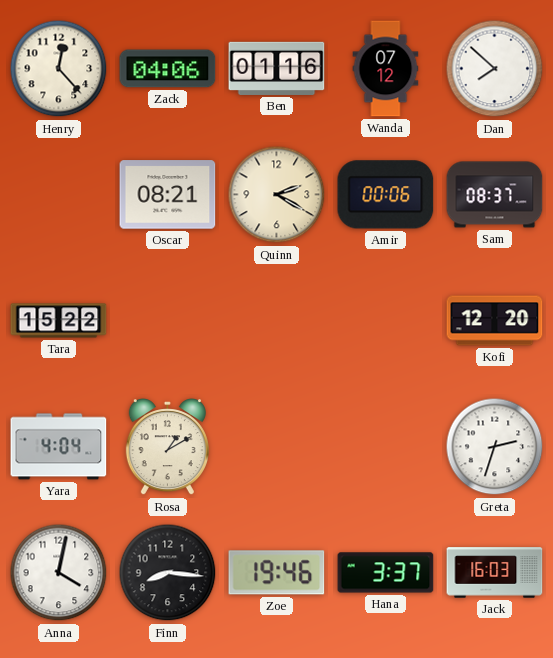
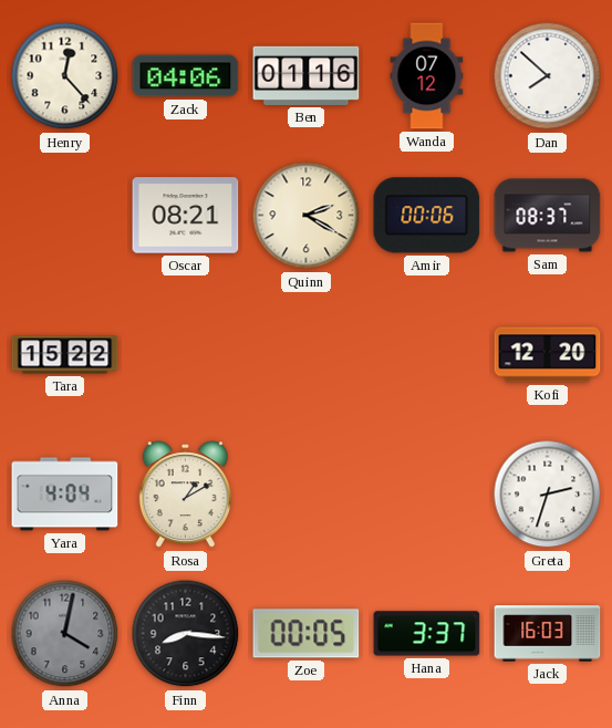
Anna dial: white -> grey
Zoe: 19:46 -> 00:05
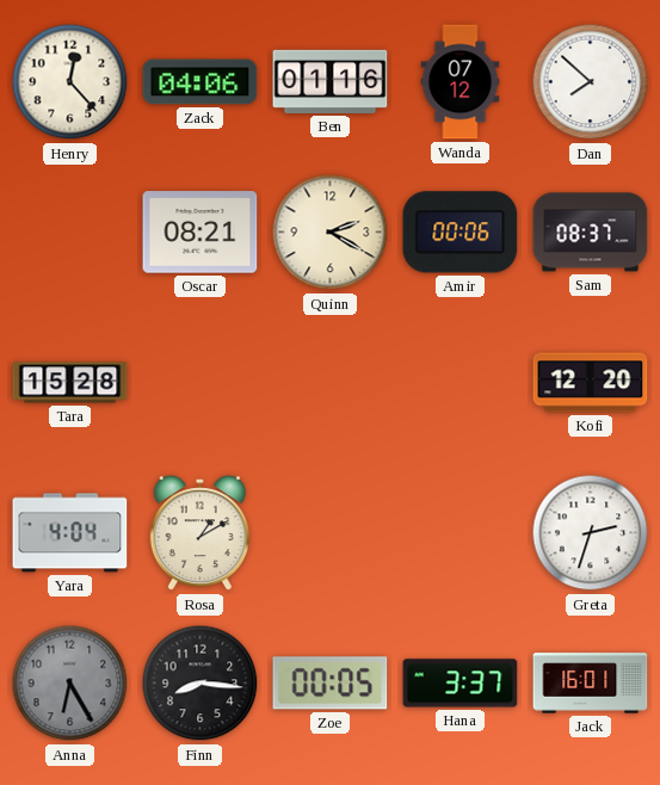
Tara: 15:22 -> 15:28
Anna: 4:02 -> 6:25
Jack: 16:03 -> 16:01
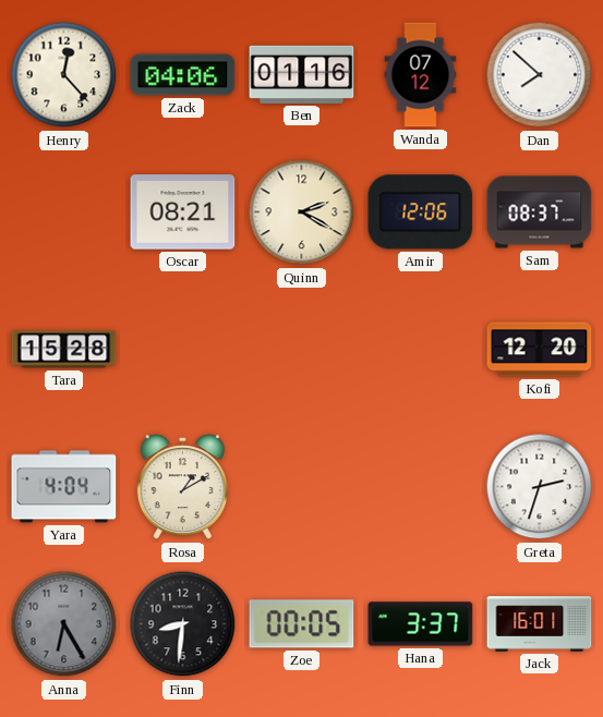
Amir: 00:06 -> 12:06
Finn: 8:16 -> 8:31
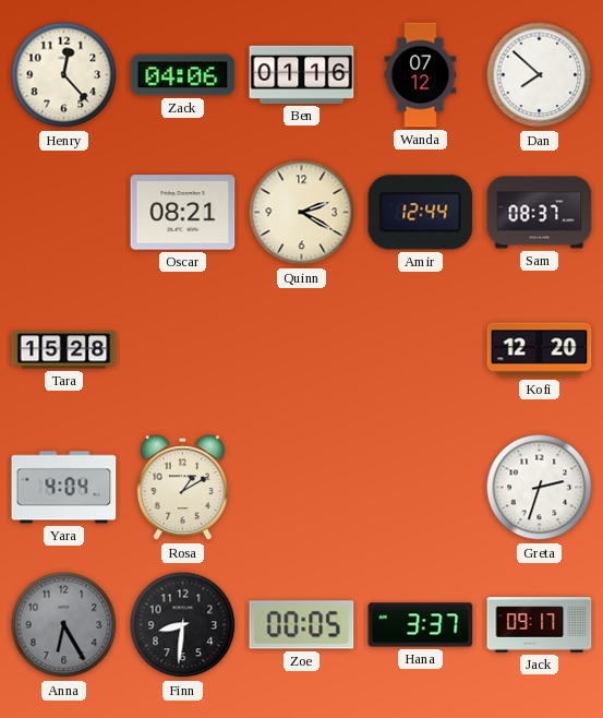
Amir: 12:06 -> 12:44
Jack: 16:01 -> 09:17
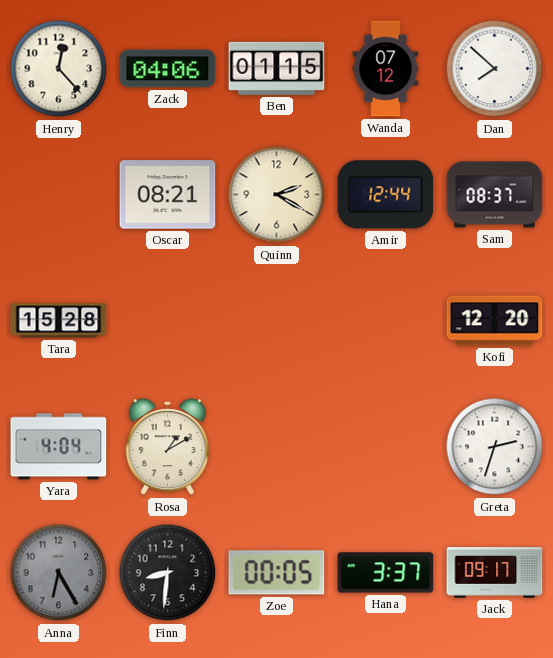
Ben: 01:16 -> 01:15
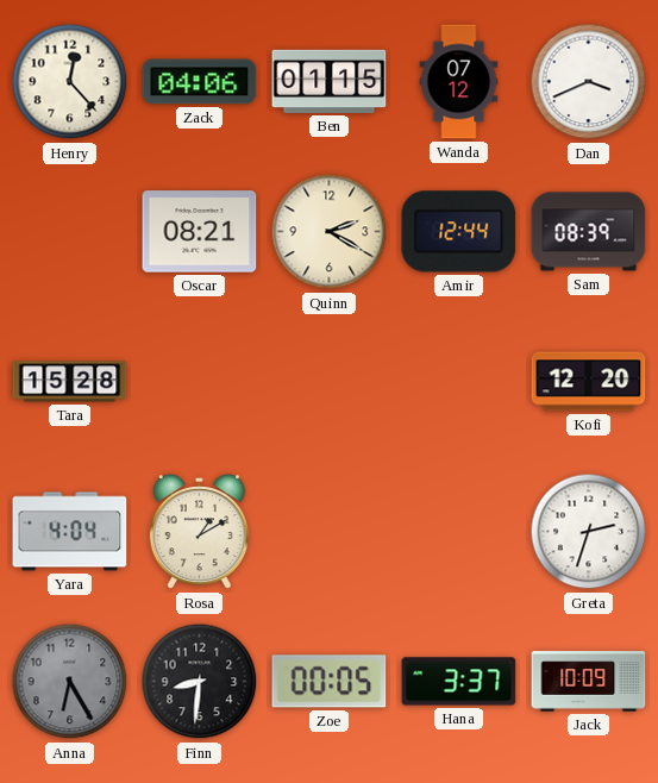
Dan: 7:52 -> 3:41
Sam: 08:37 -> 08:39
Jack: 09:17 -> 10:09
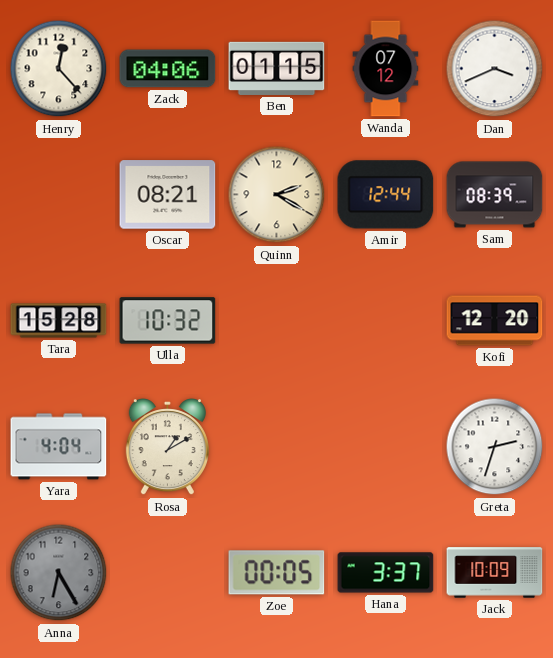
Ulla: none -> 10:32
Finn: 8:31 -> none
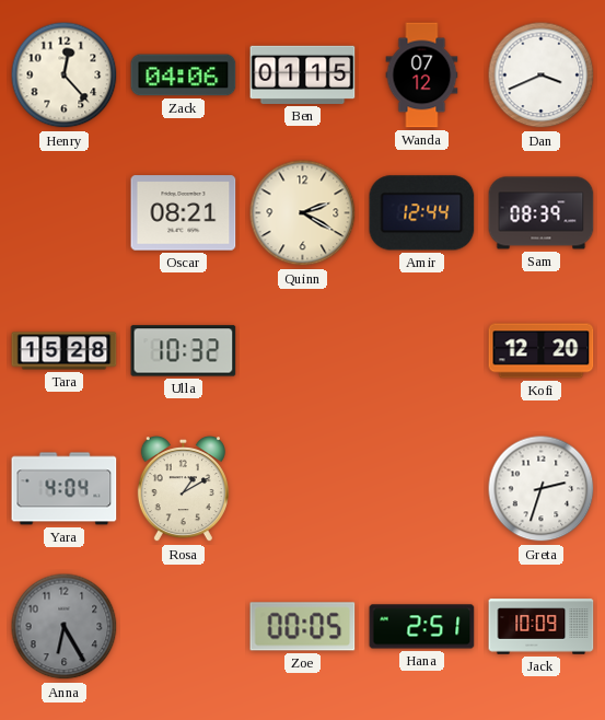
Hana: 3:37 -> 2:51
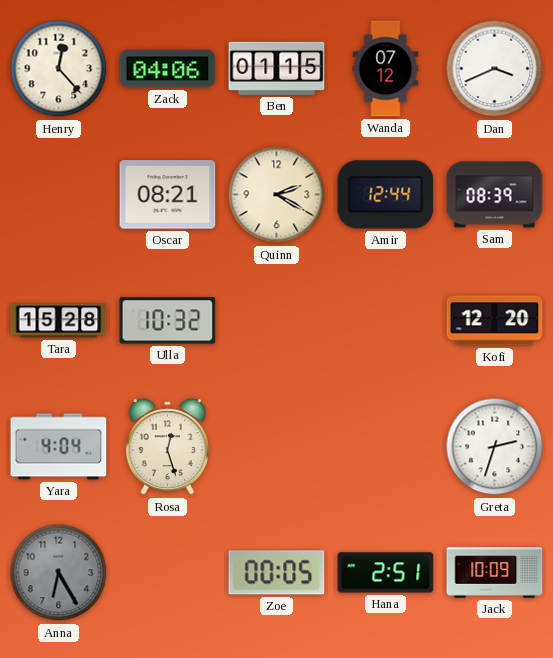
Rosa: 1:10 -> 12:27
